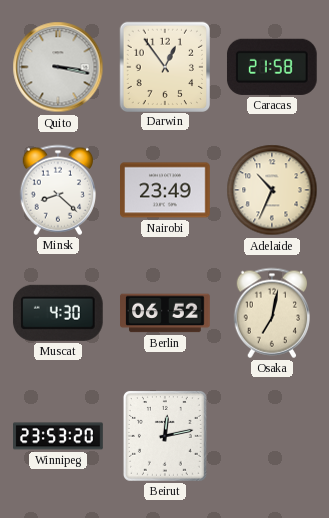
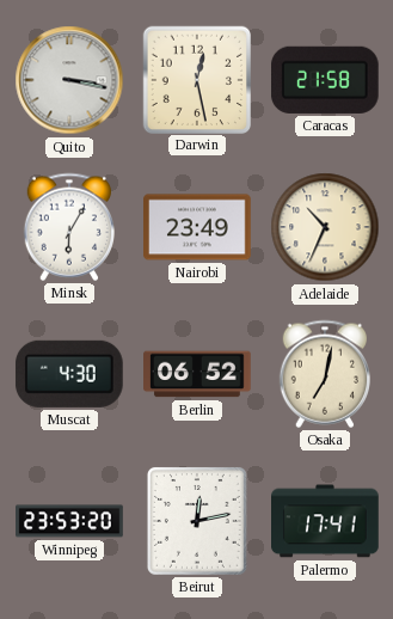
Darwin: 12:54 -> 12:28
Minsk: 8:22 -> 6:05
Palermo: none -> 17:41
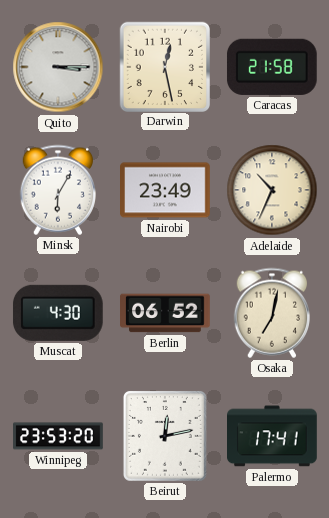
Quito: 3:17 -> 3:15
